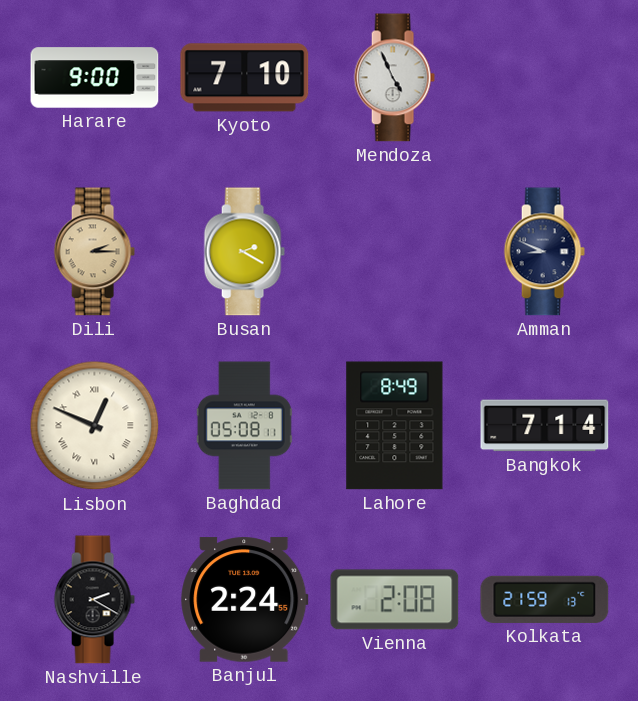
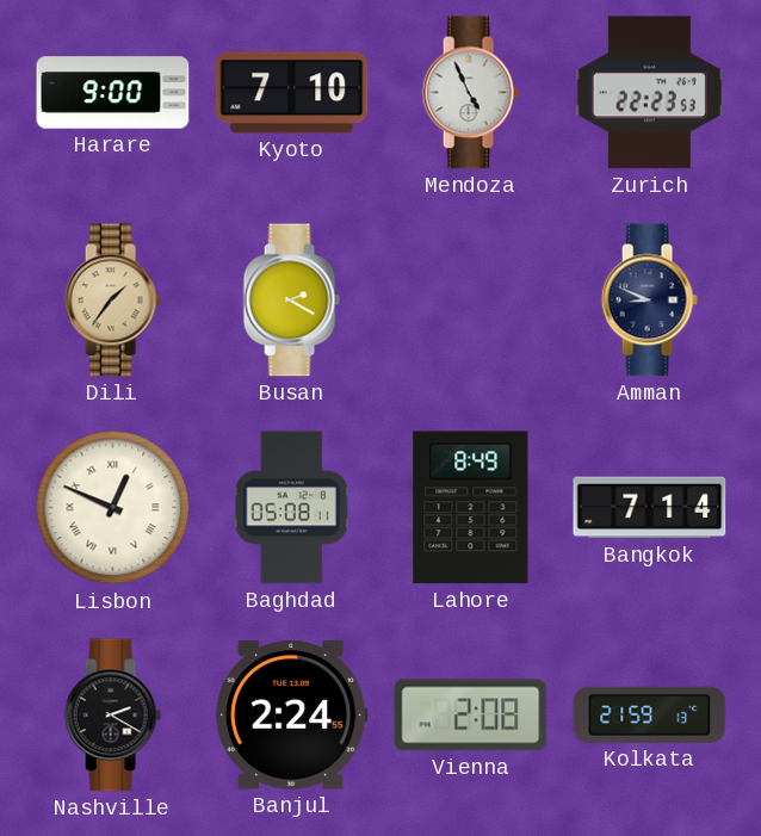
Zurich: none -> 22:23
Dili: 2:15 -> 1:36
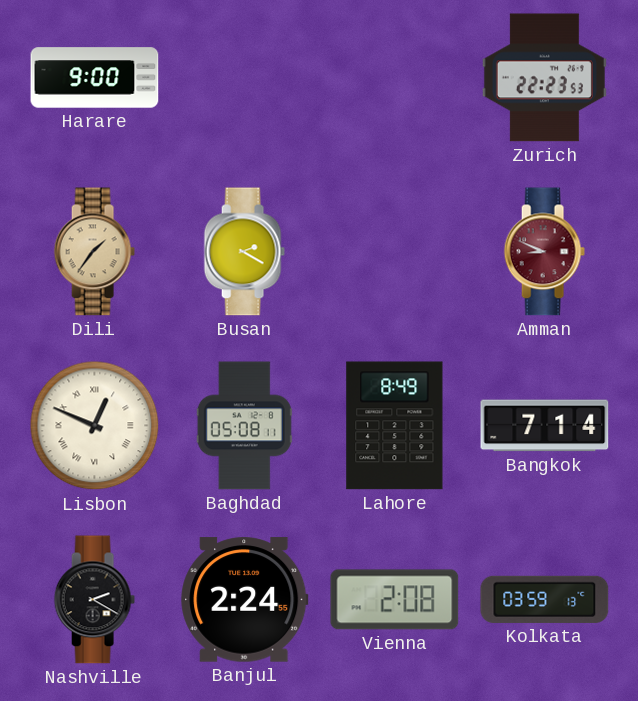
Kyoto: 7:10 -> none
Mendoza: 4:56 -> none
Amman dial: navy -> burgundy
Kolkata: 21:59 -> 03:59
